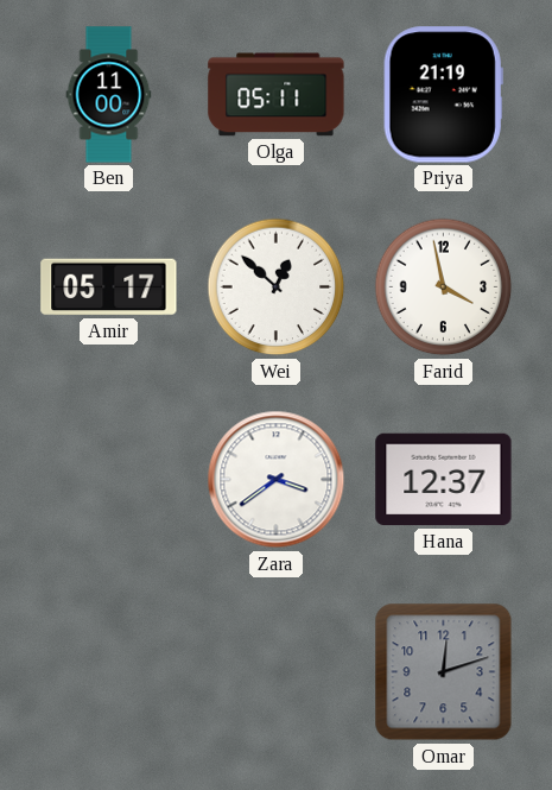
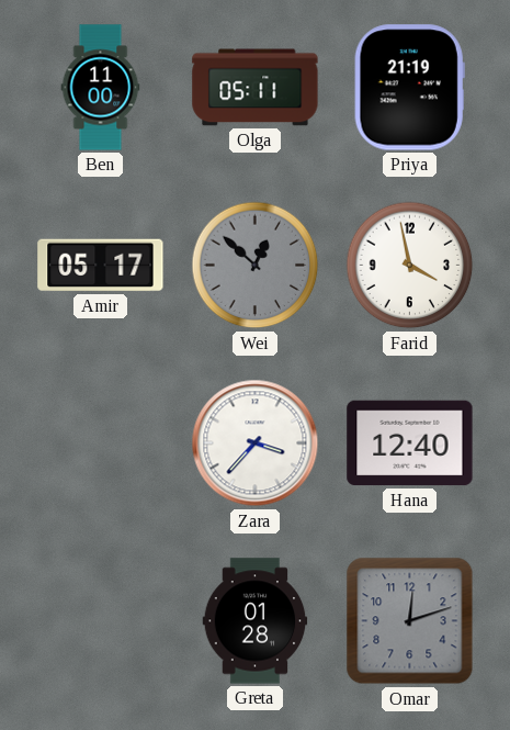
Wei dial: white -> grey
Zara: 3:39 -> 3:37
Hana: 12:37 -> 12:40
Greta: none -> 01:28
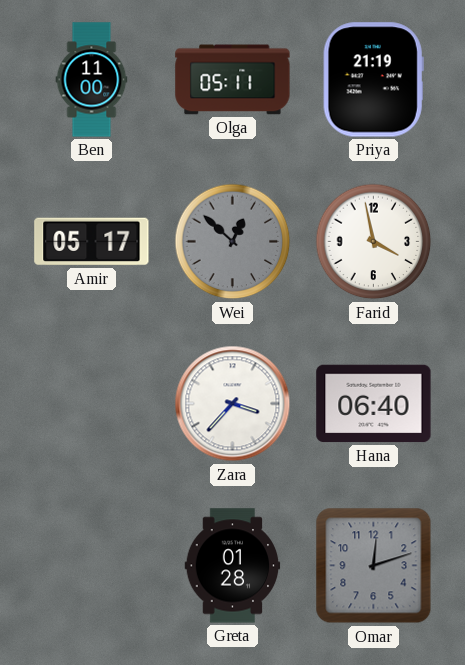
Hana: 12:40 -> 06:40
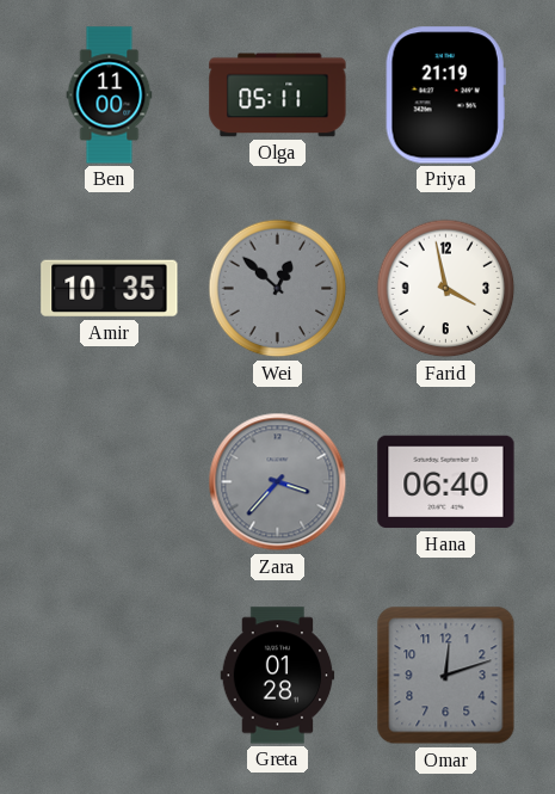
Amir: 05:17 -> 10:35
Zara dial: white -> grey
